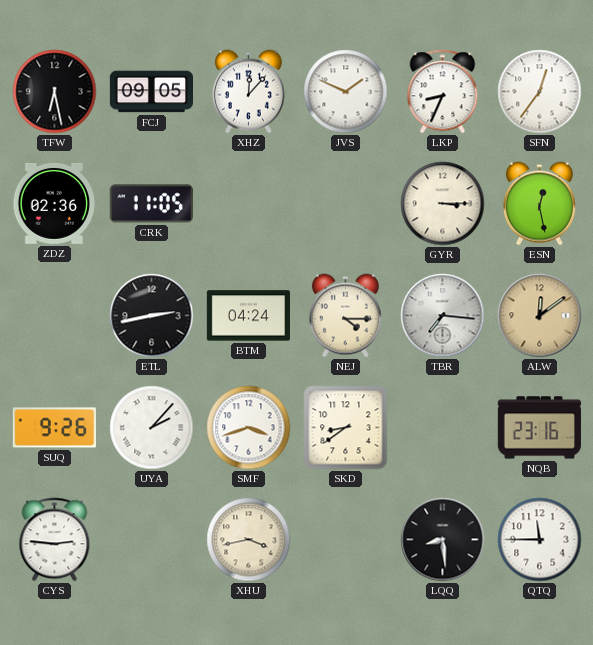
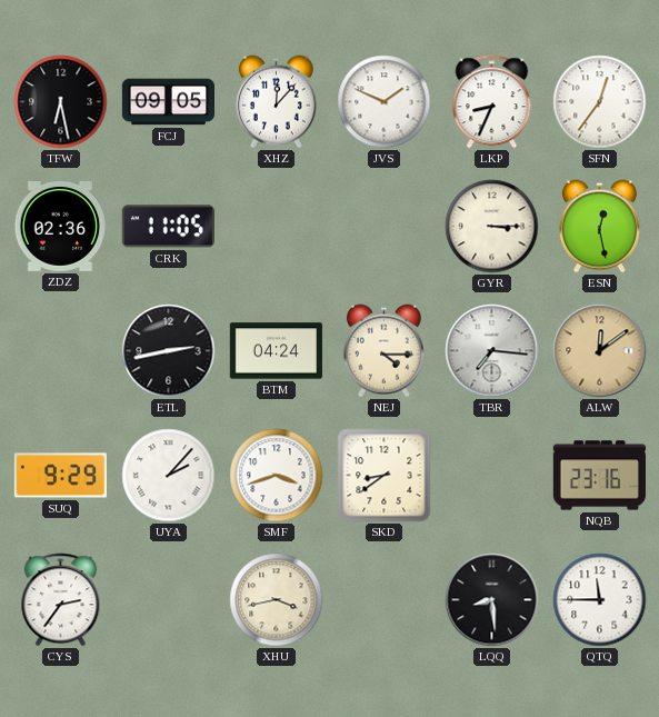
SUQ: 9:26 -> 9:29
CYS: 2:46 -> 2:36
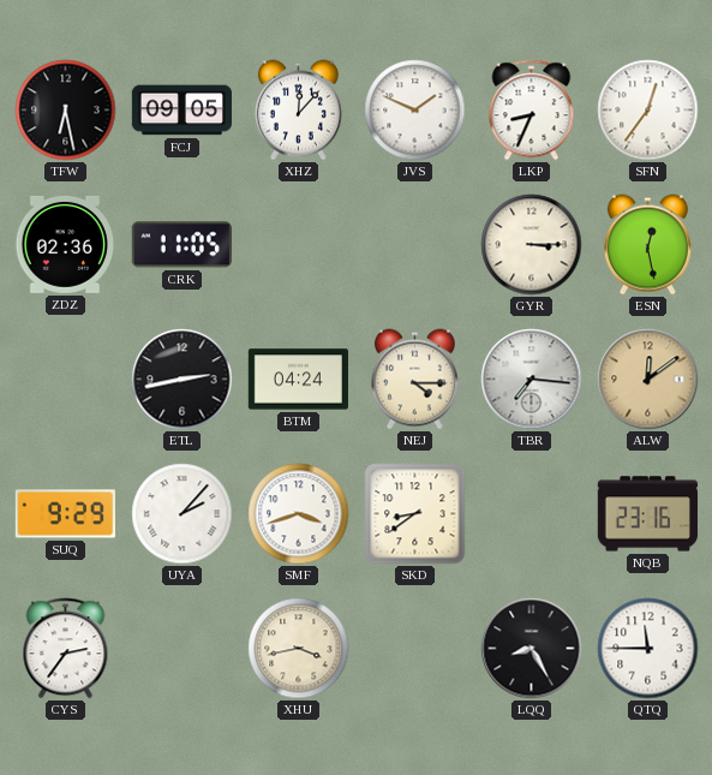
LQQ: 8:29 -> 8:25
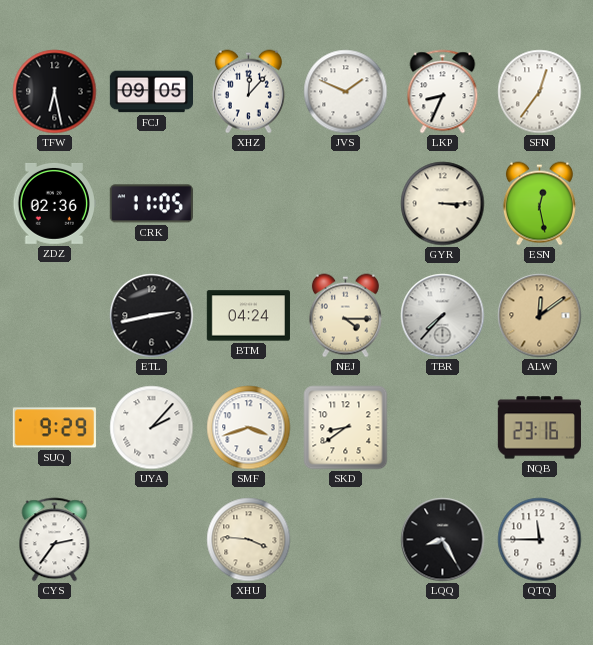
TBR: 7:16 -> 7:37
XHU: 3:43 -> 3:46
